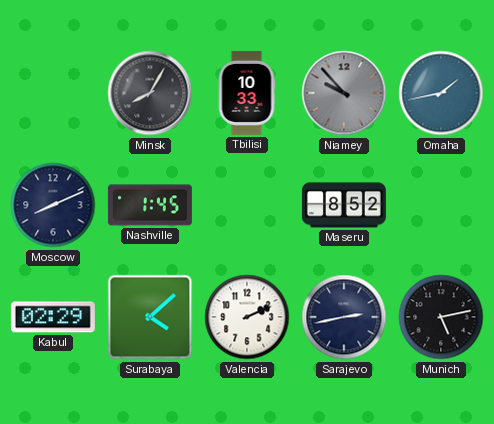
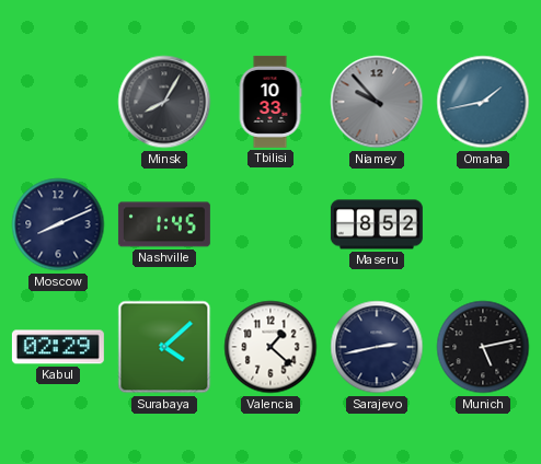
Valencia: 2:11 -> 1:22
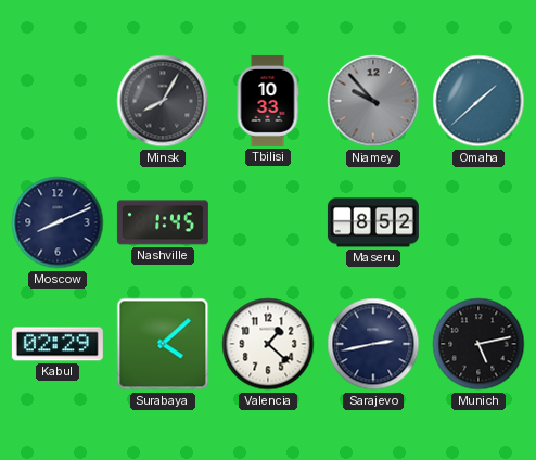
Omaha: 1:43 -> 1:38
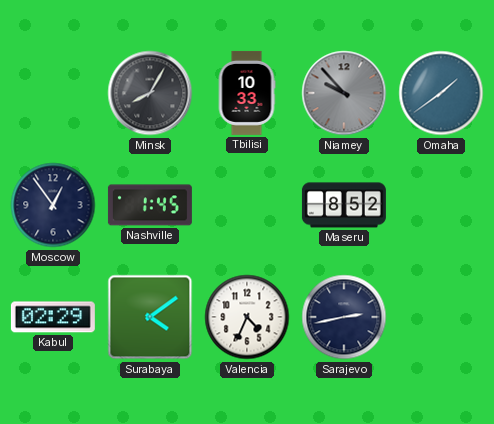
Omaha: 1:38 -> 1:39
Moscow: 8:11 -> 12:54
Surabaya: 4:08 -> 4:09
Valencia: 1:22 -> 4:34
Munich: 5:13 -> none
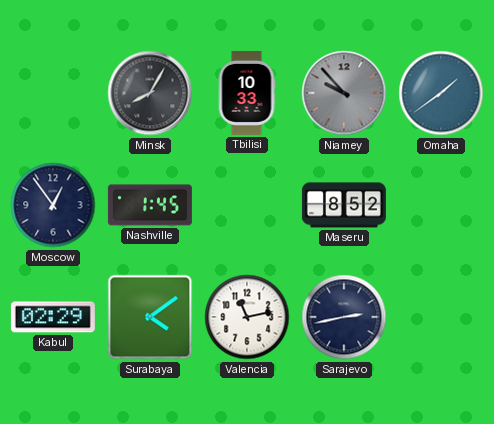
Valencia: 4:34 -> 11:13
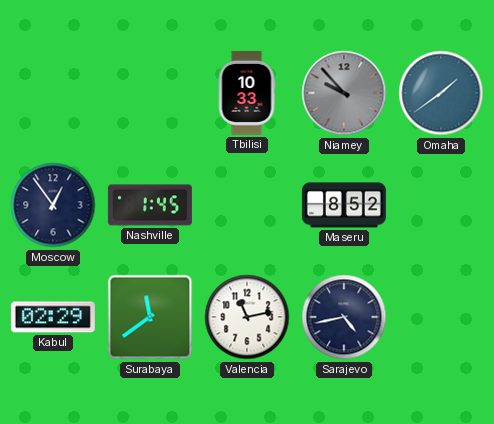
Minsk: 8:05 -> none
Surabaya: 4:09 -> 11:39
Sarajevo: 2:43 -> 4:43
